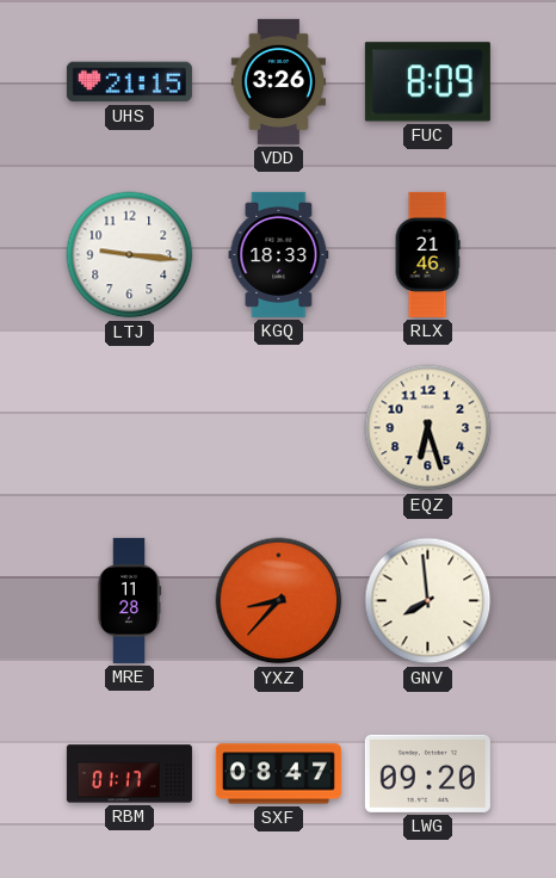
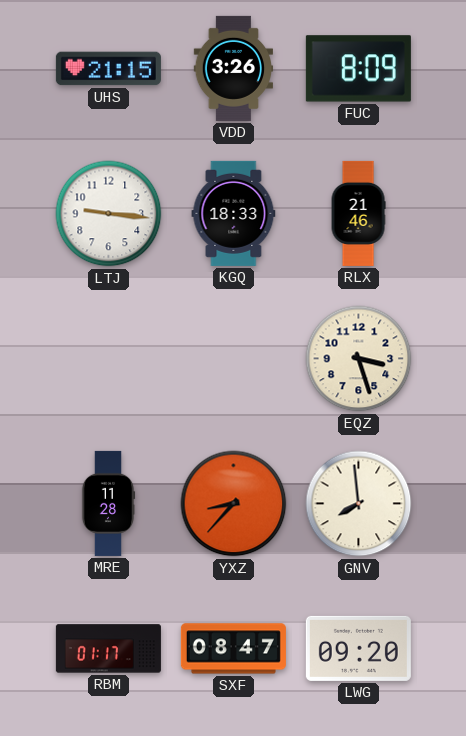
EQZ: 6:27 -> 3:27
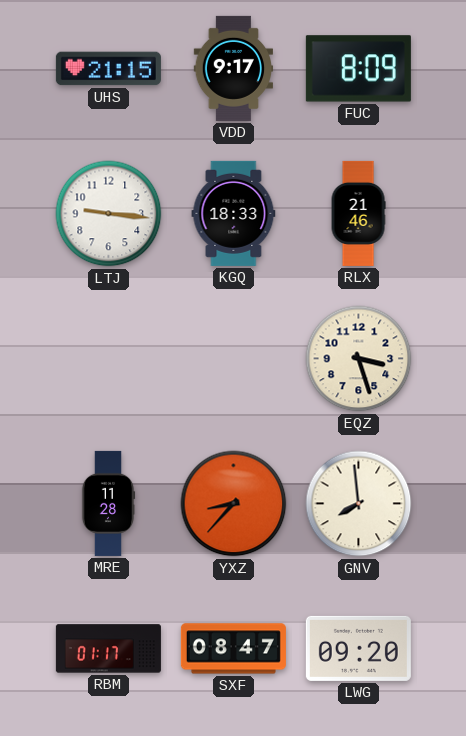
VDD: 3:26 -> 9:17
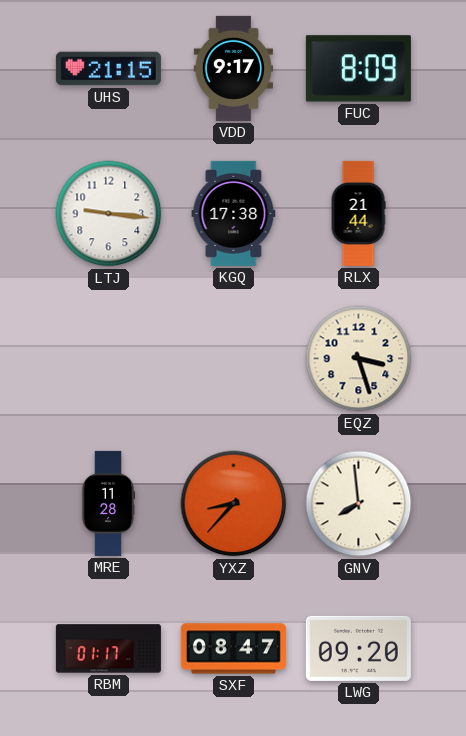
KGQ: 18:33 -> 17:38
RLX: 21:46 -> 21:44
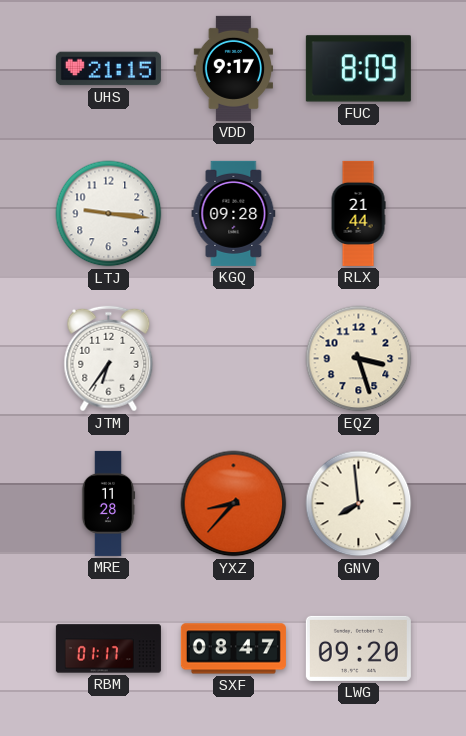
KGQ: 17:38 -> 09:28
JTM: none -> 6:36
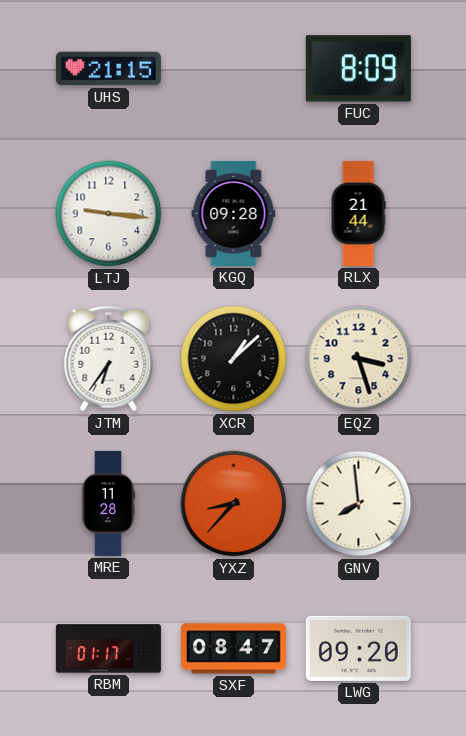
VDD: 9:17 -> none
XCR: none -> 1:08
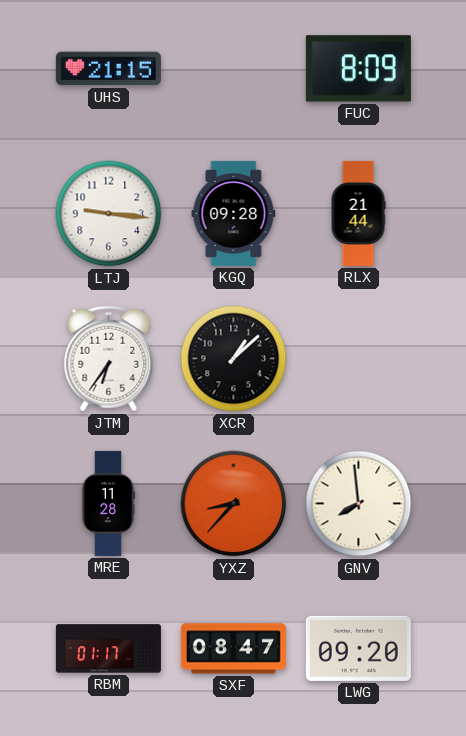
EQZ: 3:27 -> none
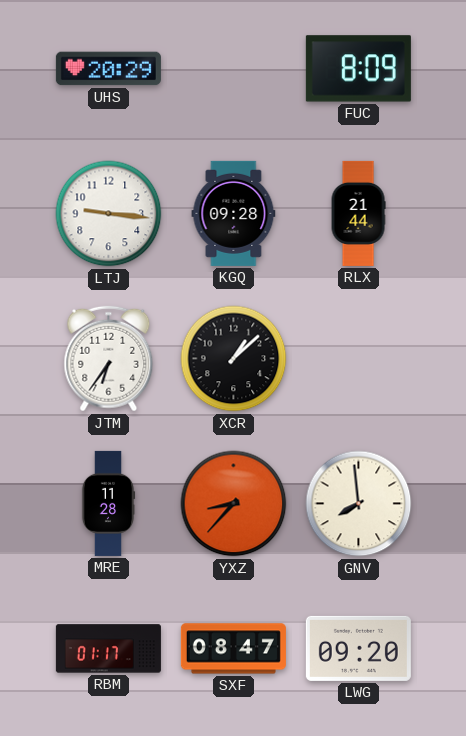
UHS: 21:15 -> 20:29
